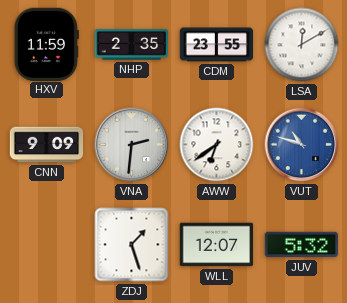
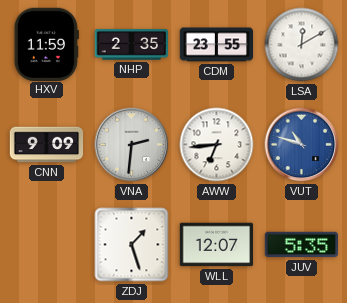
AWW: 6:39 -> 6:44
JUV: 5:32 -> 5:35
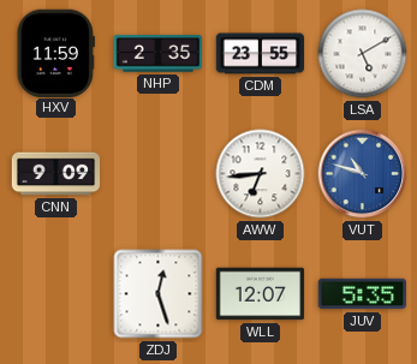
LSA: 12:10 -> 5:10
VNA: 2:31 -> none
ZDJ: 1:27 -> 12:27
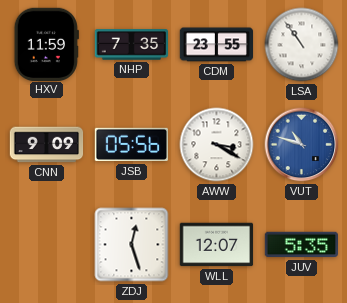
NHP: 2:35 -> 7:35
LSA: 5:10 -> 10:54
JSB: none -> 05:56
AWW: 6:44 -> 3:20
